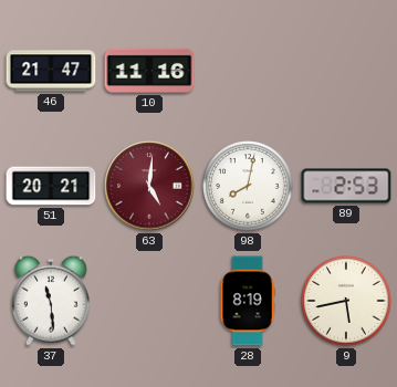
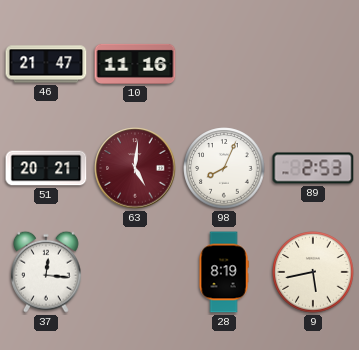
98: 8:02 -> 8:04
37: 11:29 -> 12:16
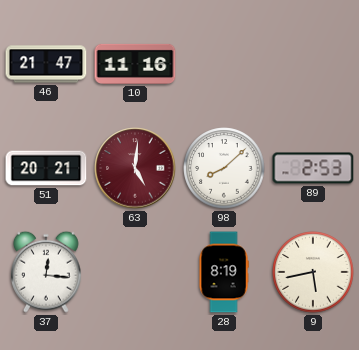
98: 8:04 -> 8:08
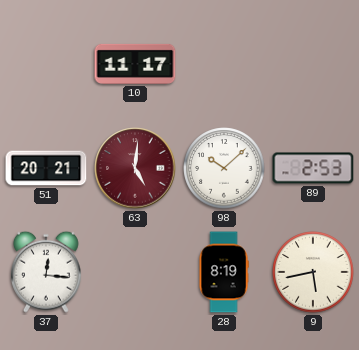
46: 21:47 -> none
10: 11:16 -> 11:17
98: 8:08 -> 10:08
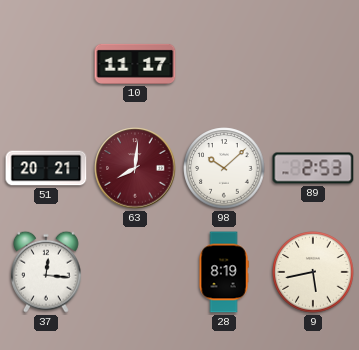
63: 5:01 -> 8:01
